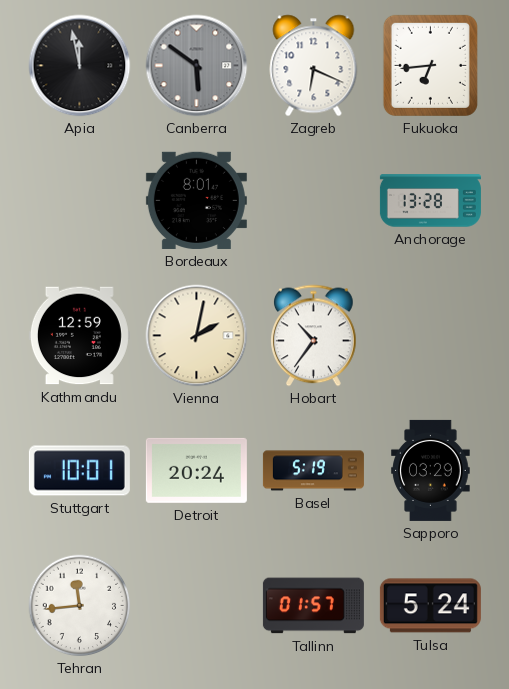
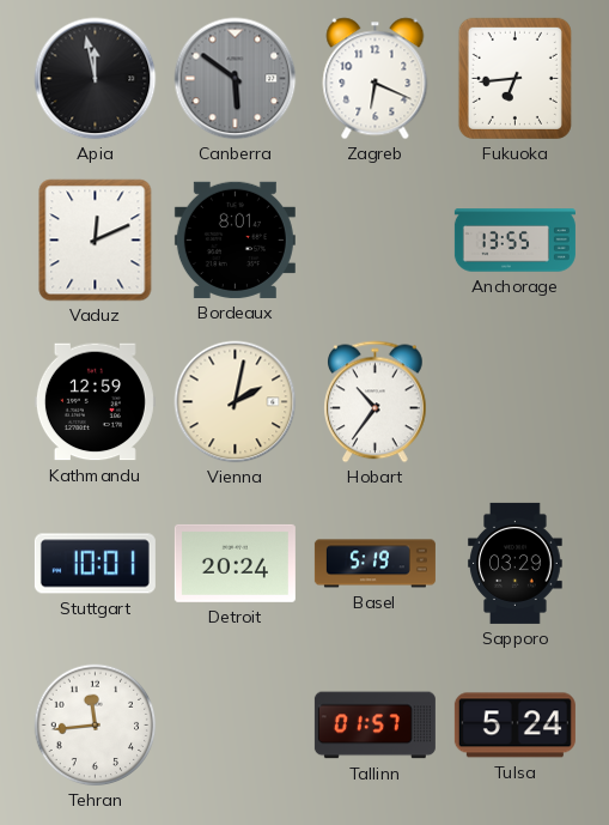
Vaduz: none -> 12:11
Anchorage: 13:28 -> 13:55
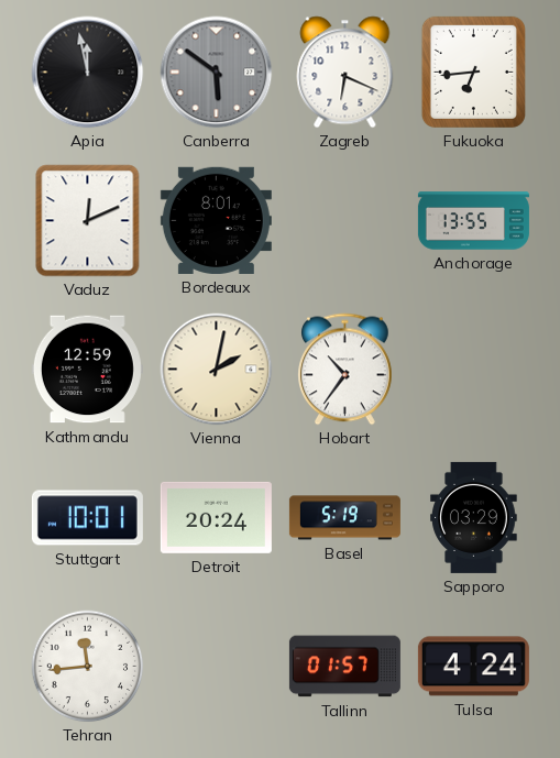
Tulsa: 5:24 -> 4:24
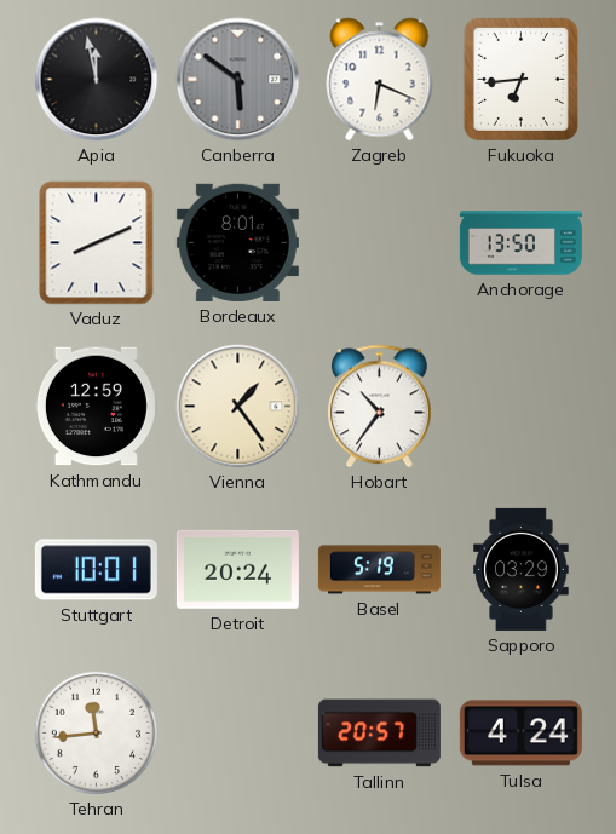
Vaduz: 12:11 -> 8:11
Anchorage: 13:55 -> 13:50
Vienna: 2:02 -> 1:24
Tallinn: 01:57 -> 20:57
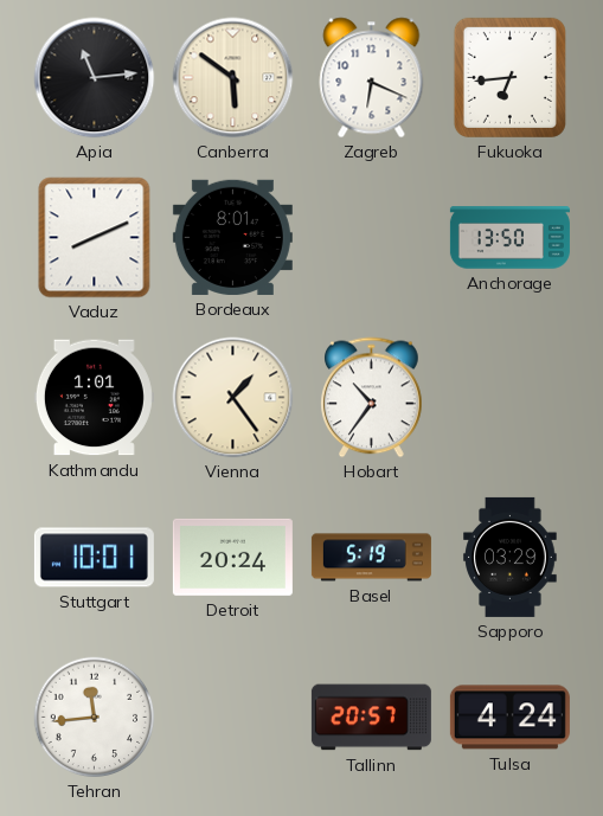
Apia: 11:58 -> 11:14
Canberra dial: grey -> cream
Kathmandu: 12:59 -> 1:01
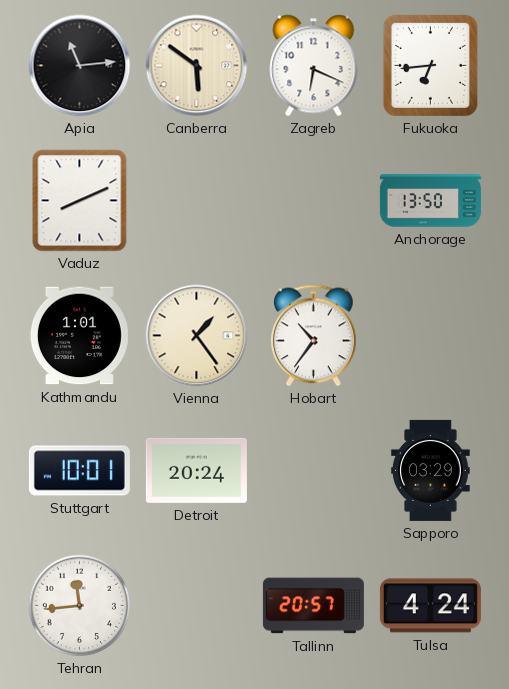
Bordeaux: 8:01 -> none
Basel: 5:19 -> none
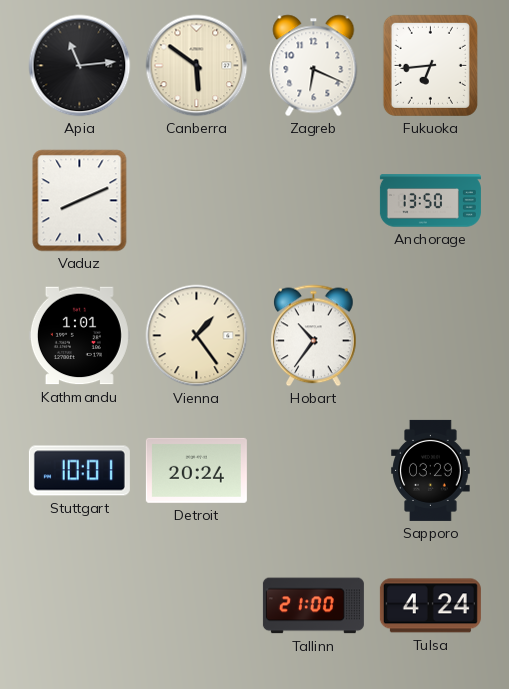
Tehran: 11:44 -> none
Tallinn: 20:57 -> 21:00
